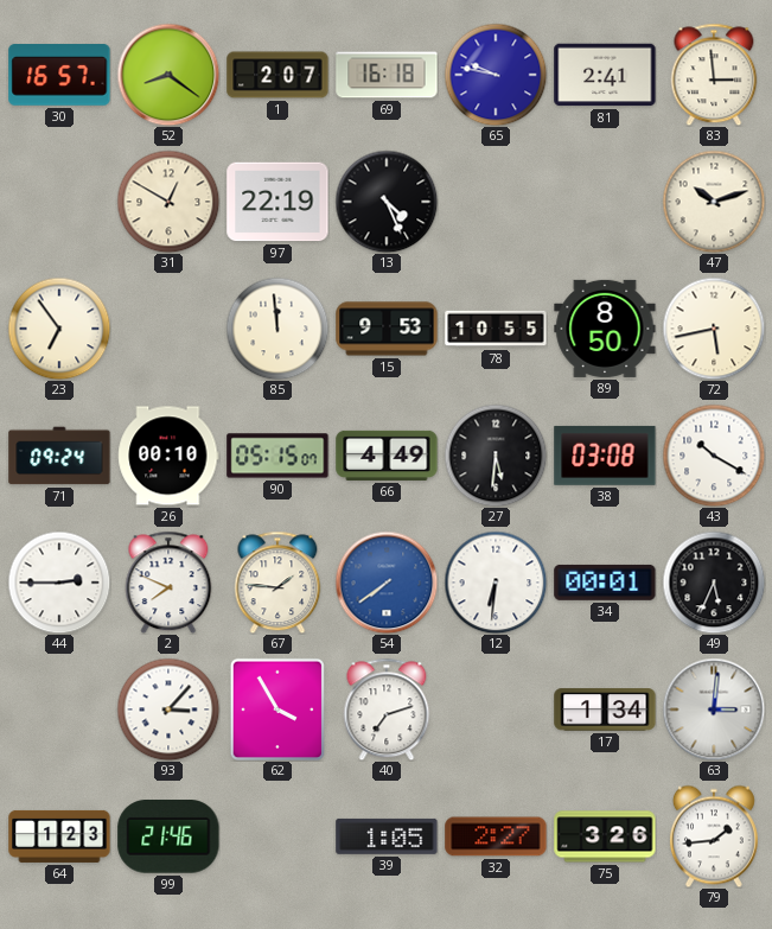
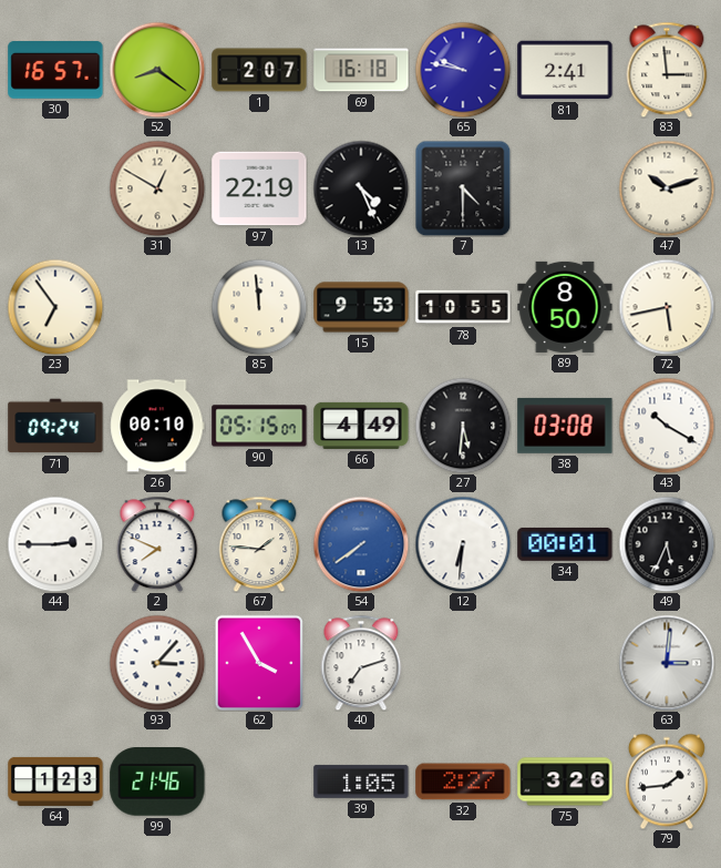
7: none -> 4:30
17: 1:34 -> none
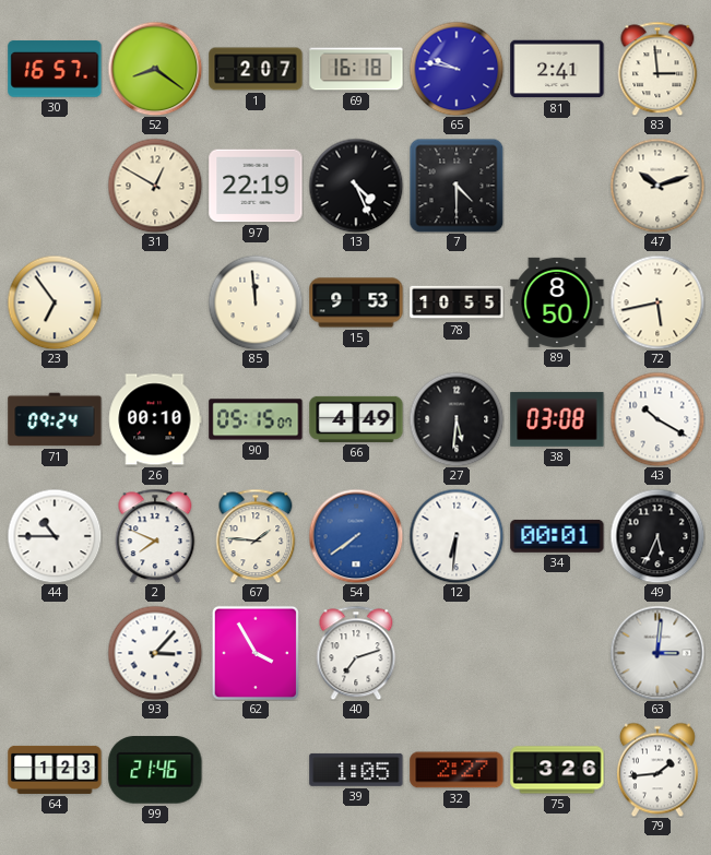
44: 2:45 -> 10:45
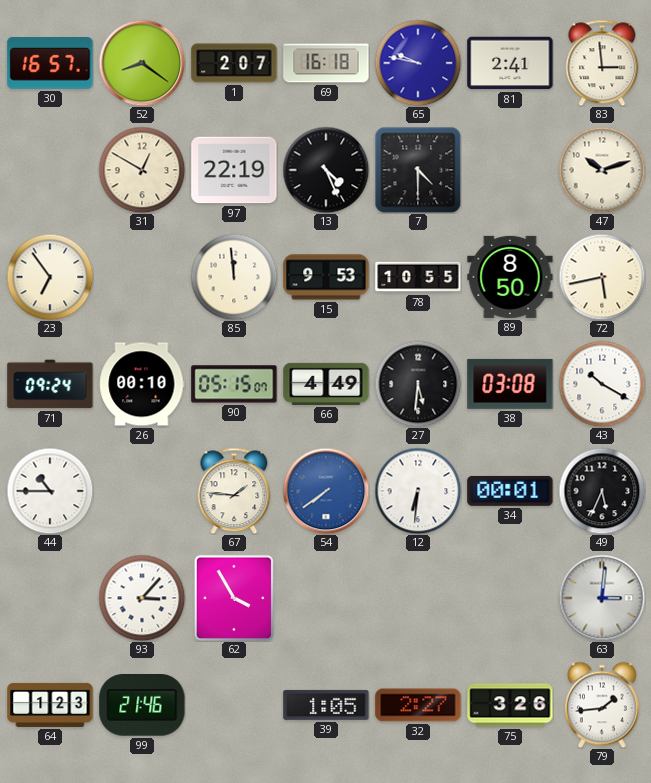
2: 7:49 -> none
40: 7:12 -> none
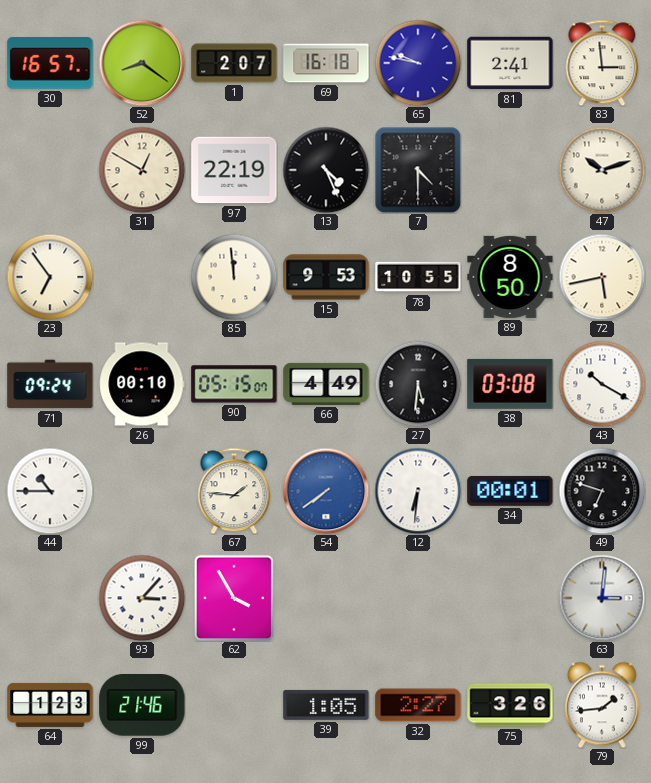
49: 5:34 -> 6:48
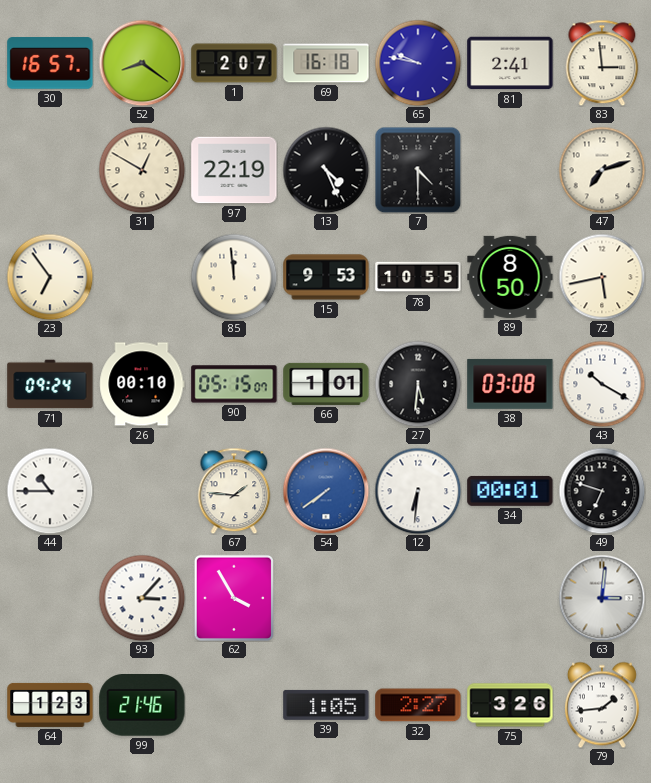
47: 10:12 -> 7:12
66: 4:49 -> 1:01
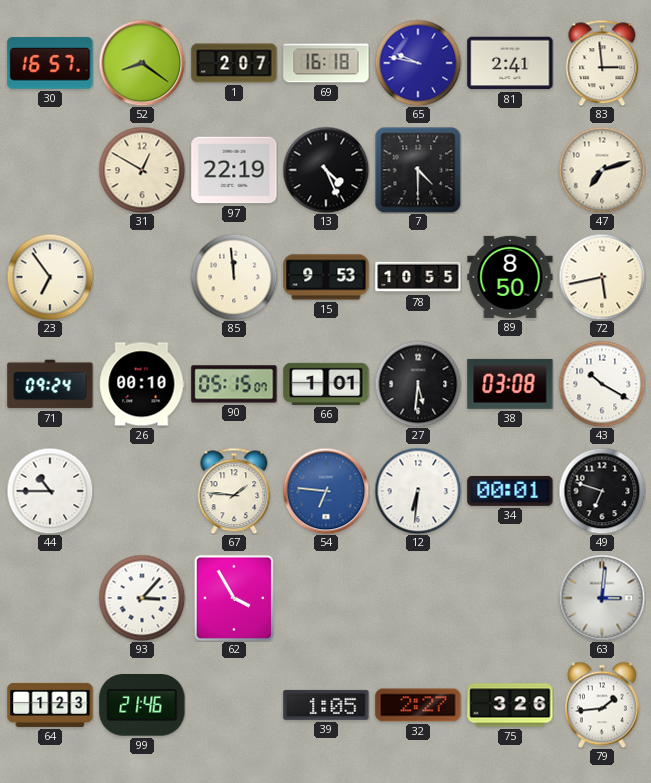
54: 7:39 -> 6:46
